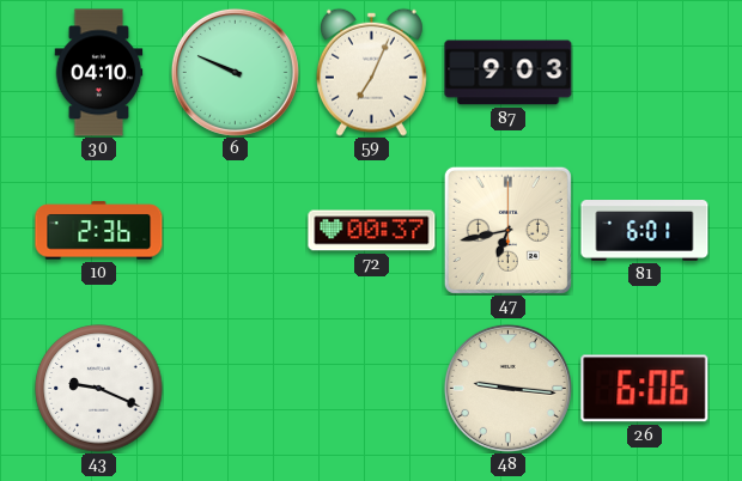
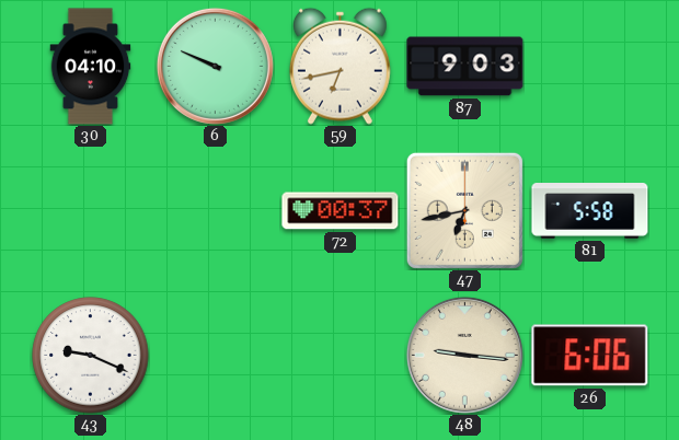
59: 7:04 -> 6:43
10: 2:36 -> none
81: 6:01 -> 5:58
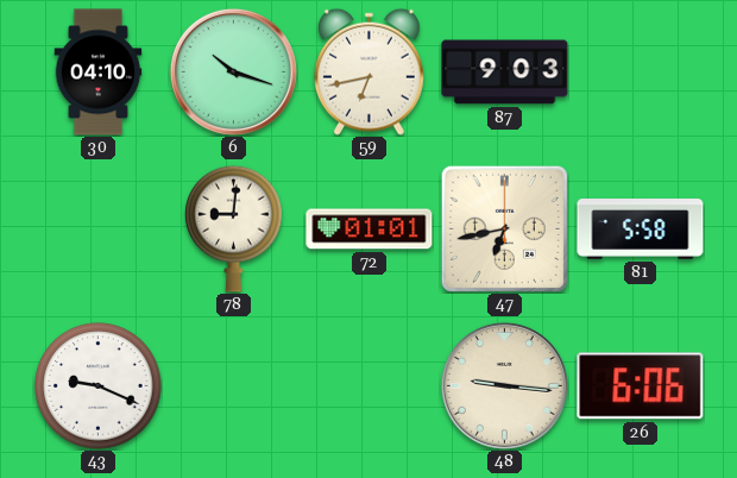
6: 9:49 -> 10:18
78: none -> 9:01
72: 00:37 -> 01:01
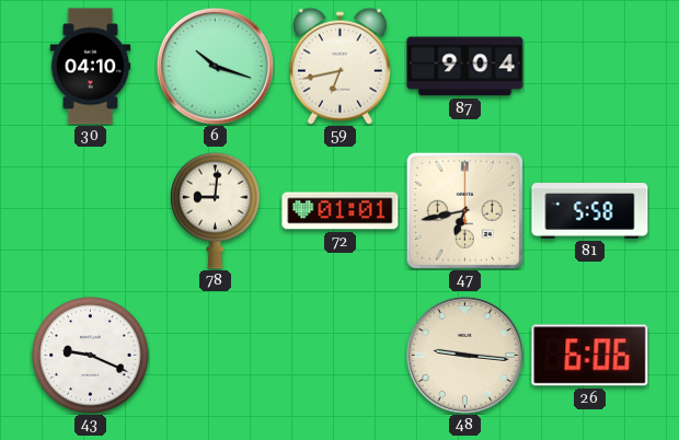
87: 9:03 -> 9:04
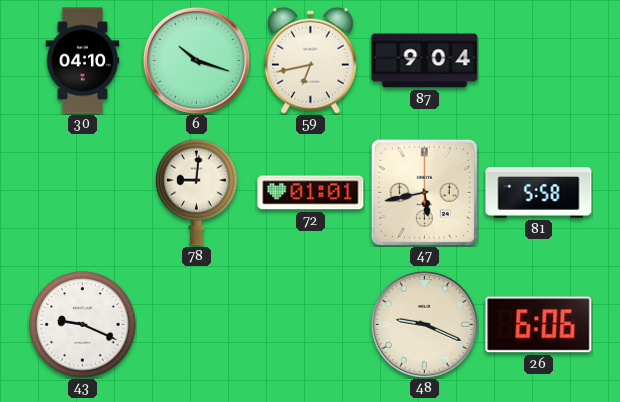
47: 6:43 -> 5:43
48: 9:16 -> 9:19
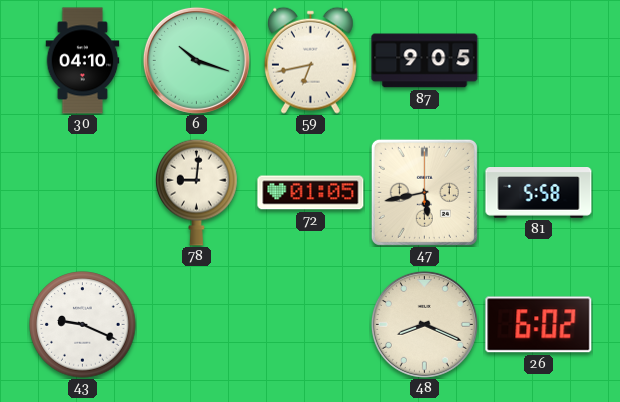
87: 9:04 -> 9:05
72: 01:01 -> 01:05
48: 9:19 -> 8:19
26: 6:06 -> 6:02
